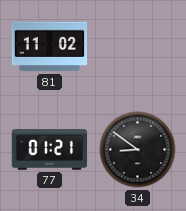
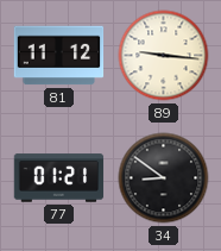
81: 11:02 -> 11:12
89: none -> 9:16
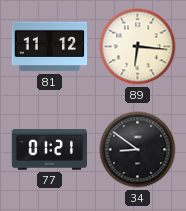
89: 9:16 -> 6:16
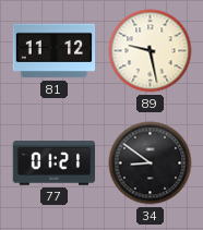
89: 6:16 -> 9:28
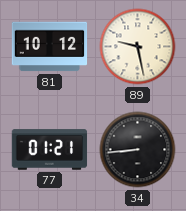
81: 11:12 -> 10:12
34: 8:51 -> 8:44
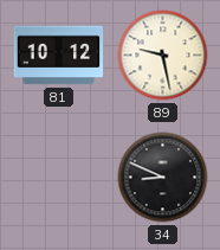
77: 01:21 -> none
34: 8:44 -> 8:49
